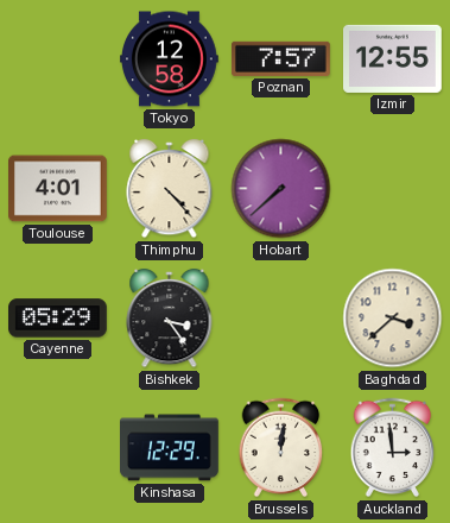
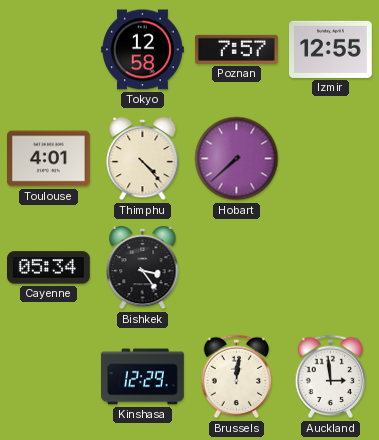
Cayenne: 05:29 -> 05:34
Baghdad: 3:38 -> none
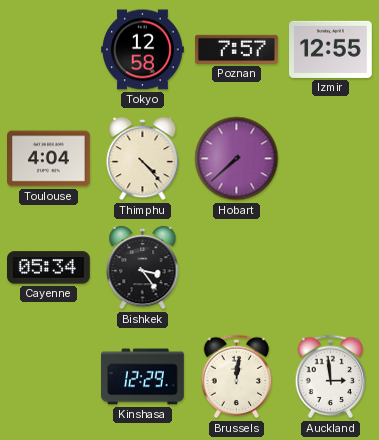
Toulouse: 4:01 -> 4:04
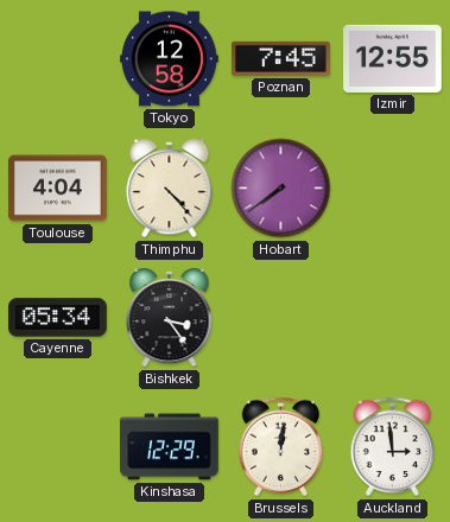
Poznan: 7:57 -> 7:45
Hobart: 7:38 -> 7:39
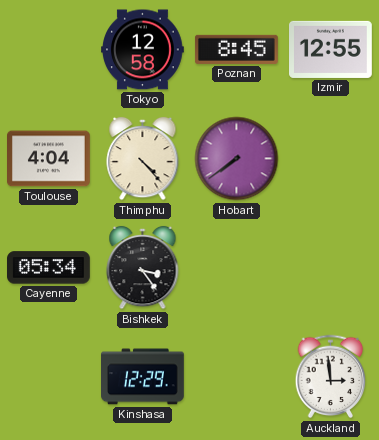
Poznan: 7:45 -> 8:45
Brussels: 12:01 -> none
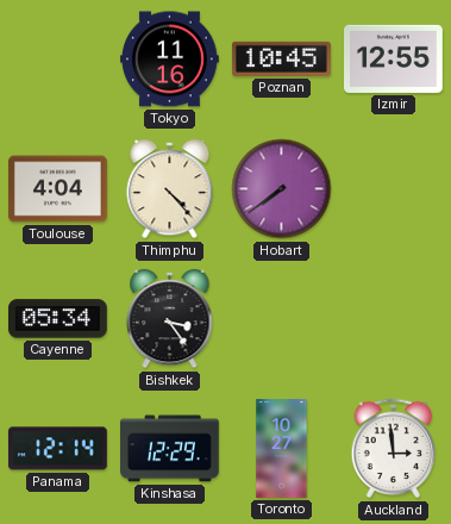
Tokyo: 12:58 -> 11:16
Poznan: 8:45 -> 10:45
Panama: none -> 12:14
Toronto: none -> 10:27
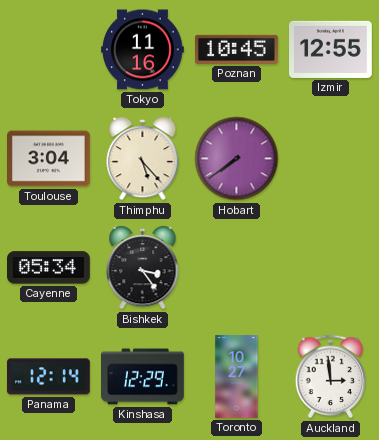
Toulouse: 4:04 -> 3:04
Thimphu: 4:23 -> 5:23
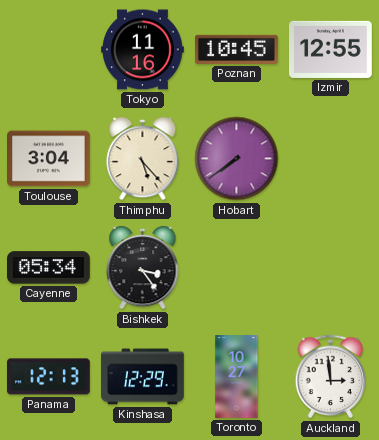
Panama: 12:14 -> 12:13
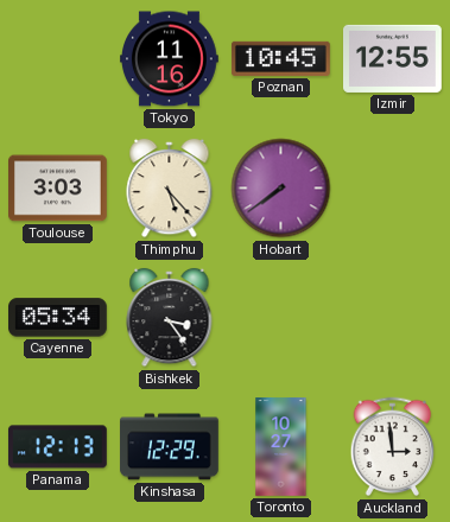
Toulouse: 3:04 -> 3:03
